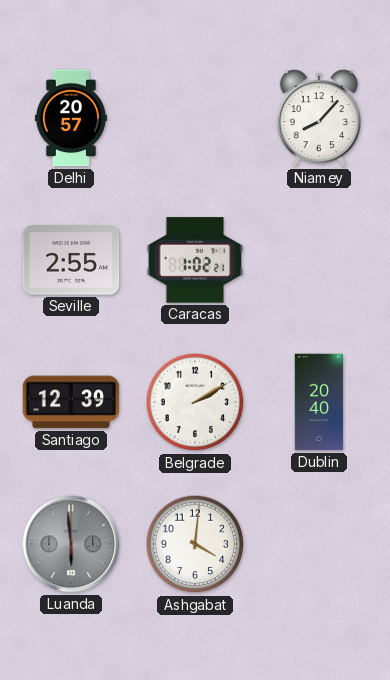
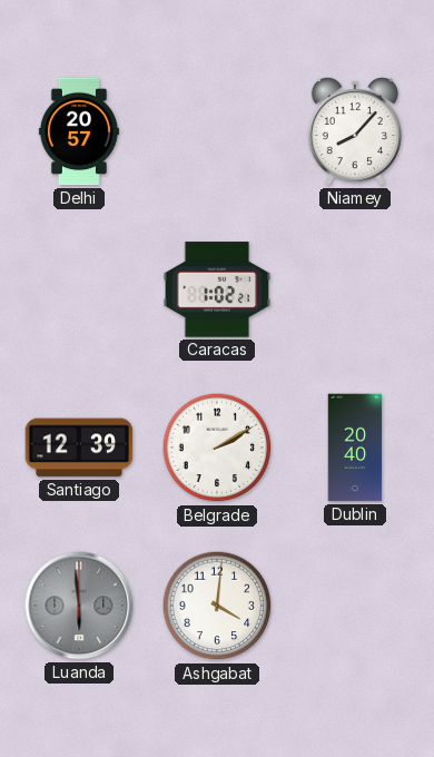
Seville: 2:55 -> none
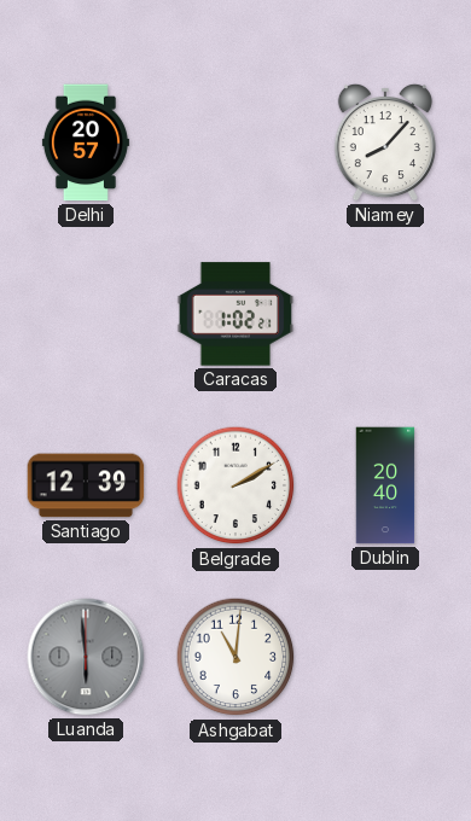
Ashgabat: 4:01 -> 11:01
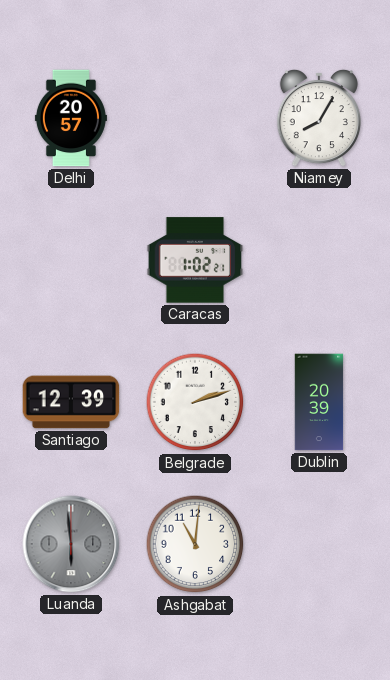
Niamey: 8:07 -> 8:05
Belgrade: 2:10 -> 2:12
Dublin: 20:40 -> 20:39
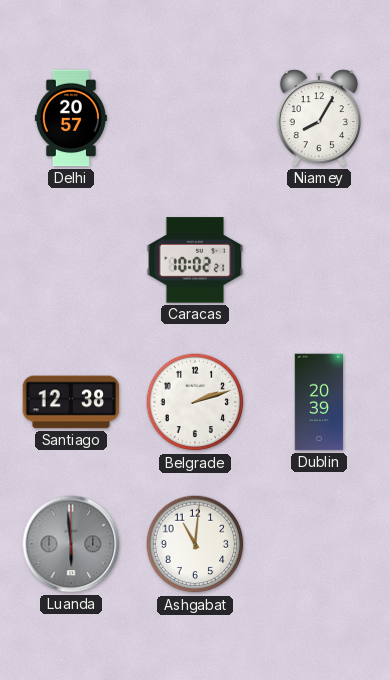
Caracas: 1:02 -> 10:02
Santiago: 12:39 -> 12:38
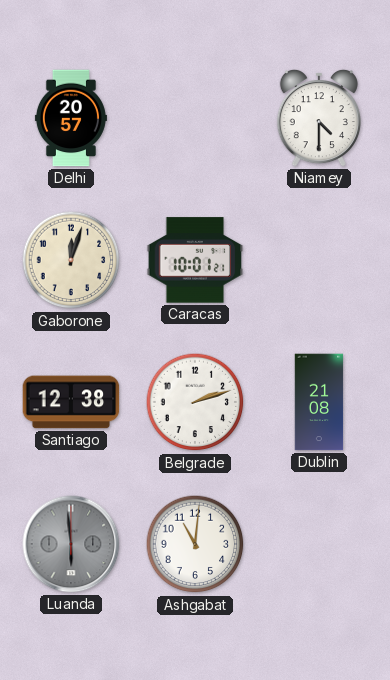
Niamey: 8:05 -> 4:30
Gaborone: none -> 12:03
Caracas: 10:02 -> 10:01
Dublin: 20:39 -> 21:08
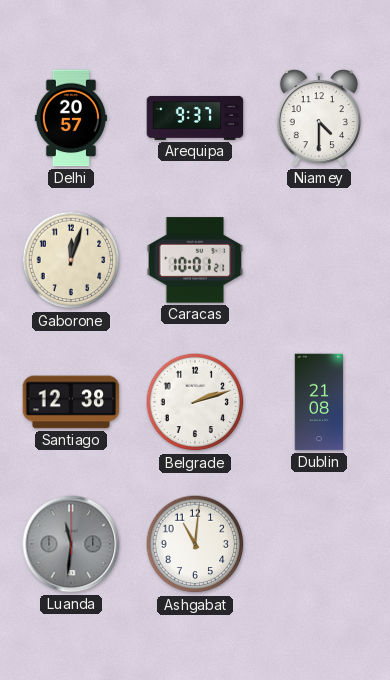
Arequipa: none -> 9:37
Luanda: 5:59 -> 11:31
